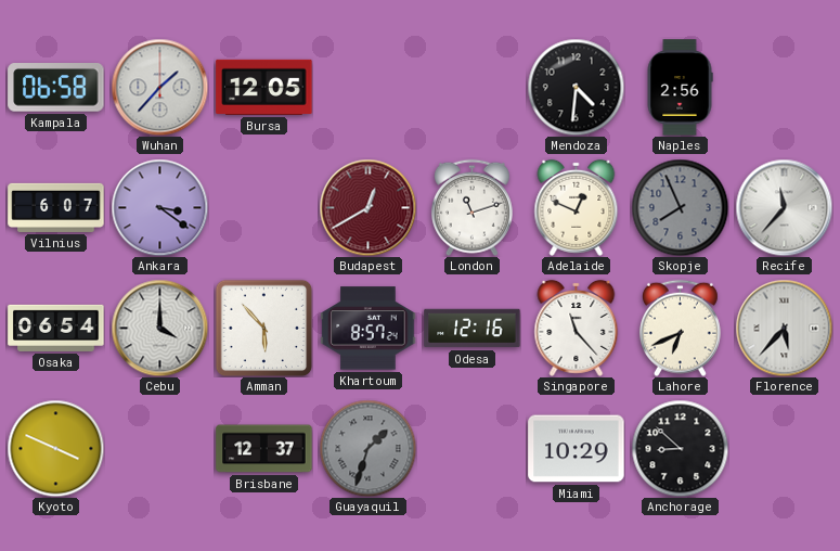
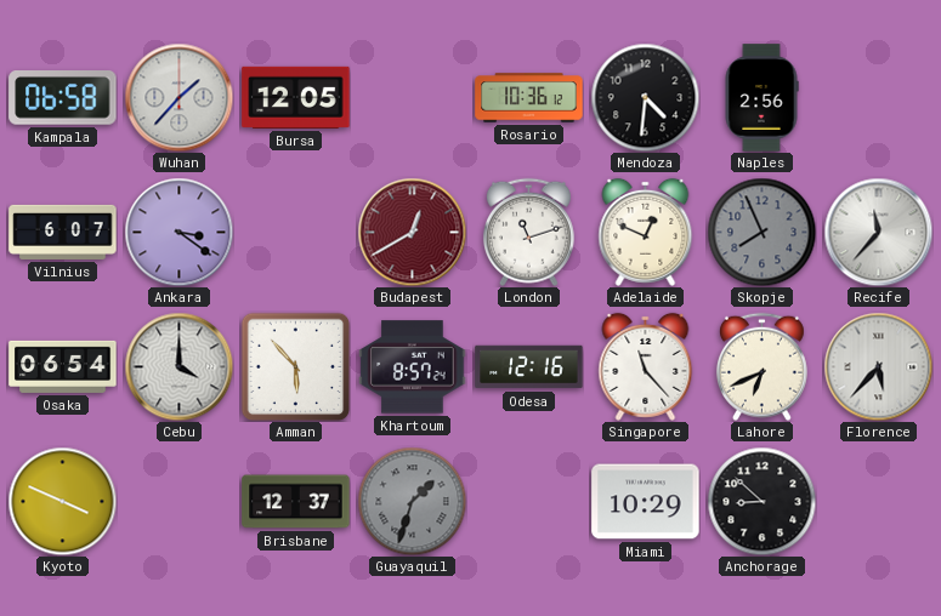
Rosario: none -> 10:36
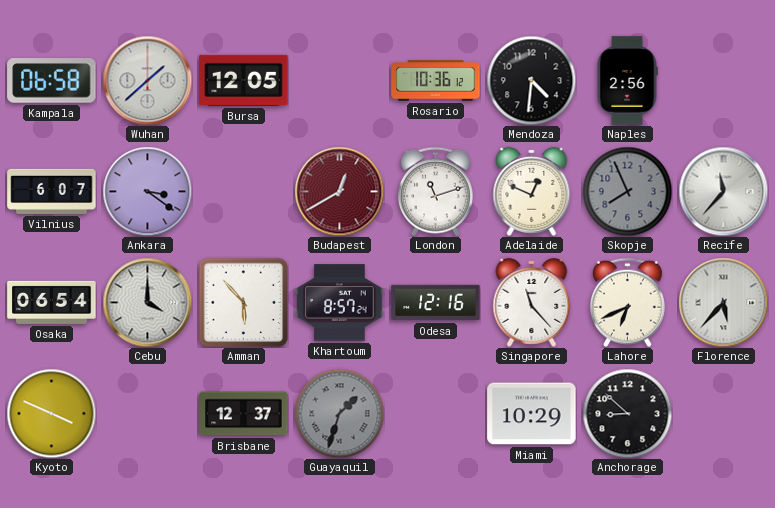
Wuhan: 1:37 -> 1:38
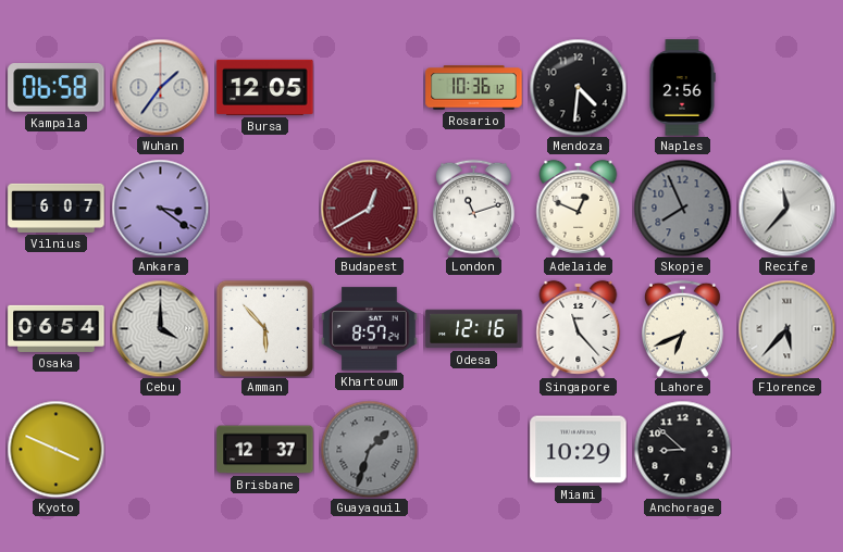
Wuhan: 1:38 -> 1:36
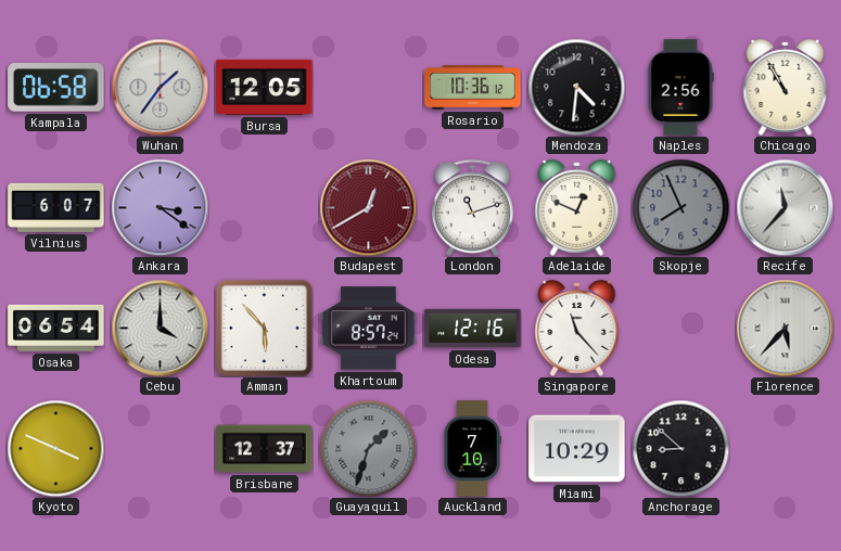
Chicago: none -> 10:55
Lahore: 6:41 -> none
Auckland: none -> 7:10
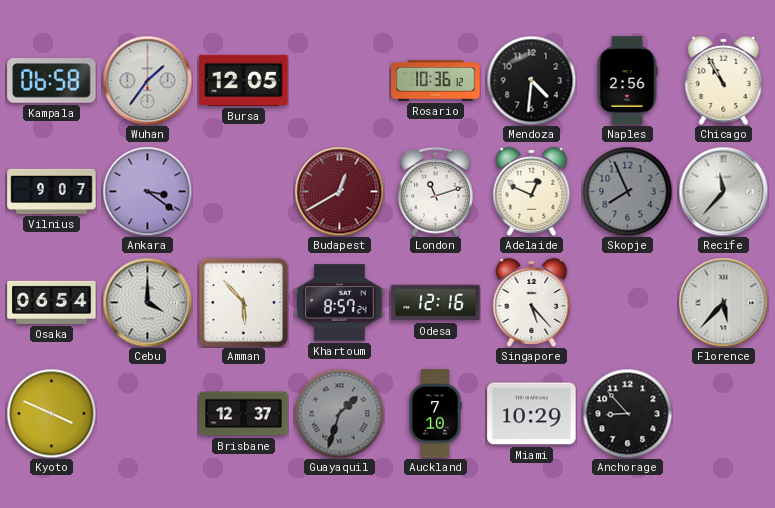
Vilnius: 6:07 -> 9:07
Singapore: 11:23 -> 5:23
Anchorage: 8:52 -> 8:53
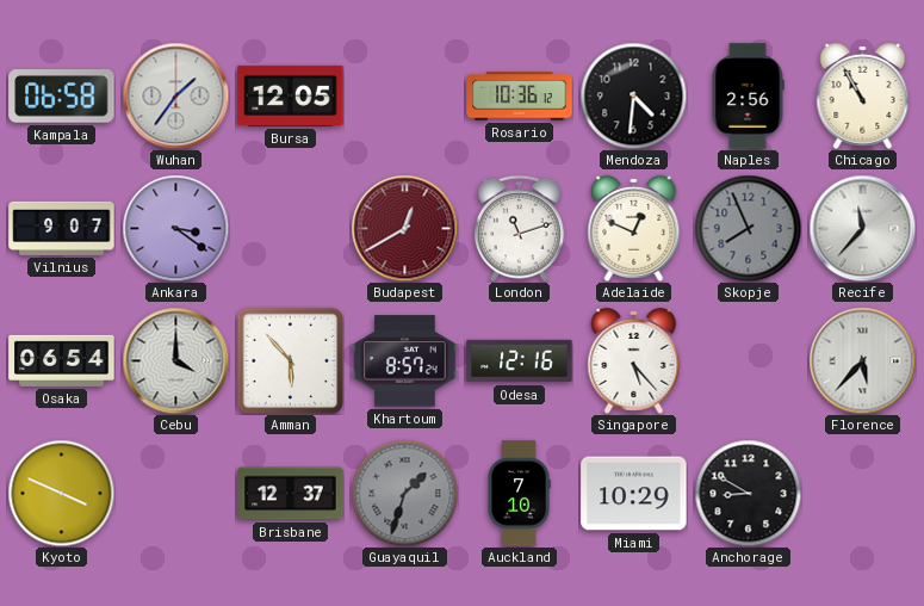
Anchorage: 8:53 -> 8:50
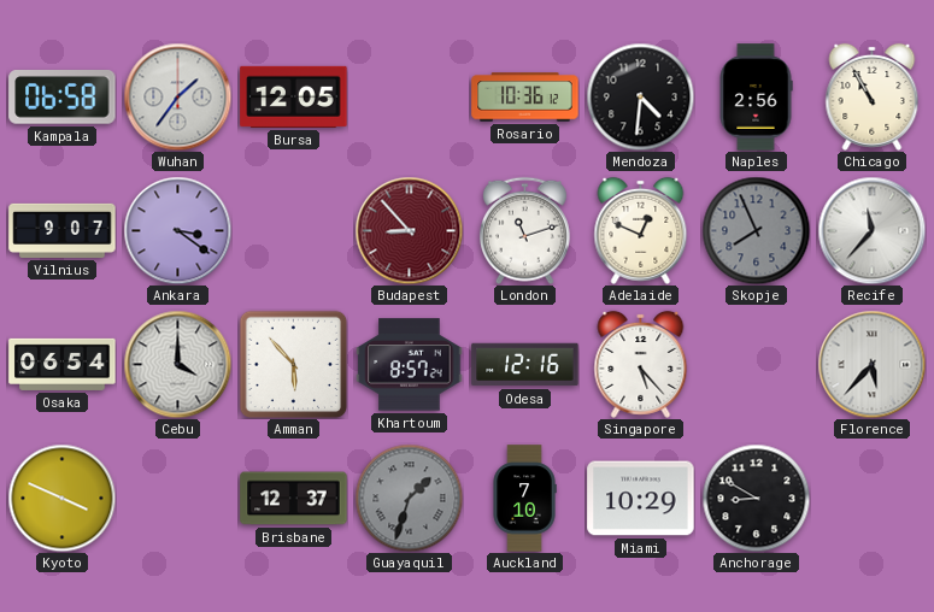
Budapest: 12:40 -> 8:53
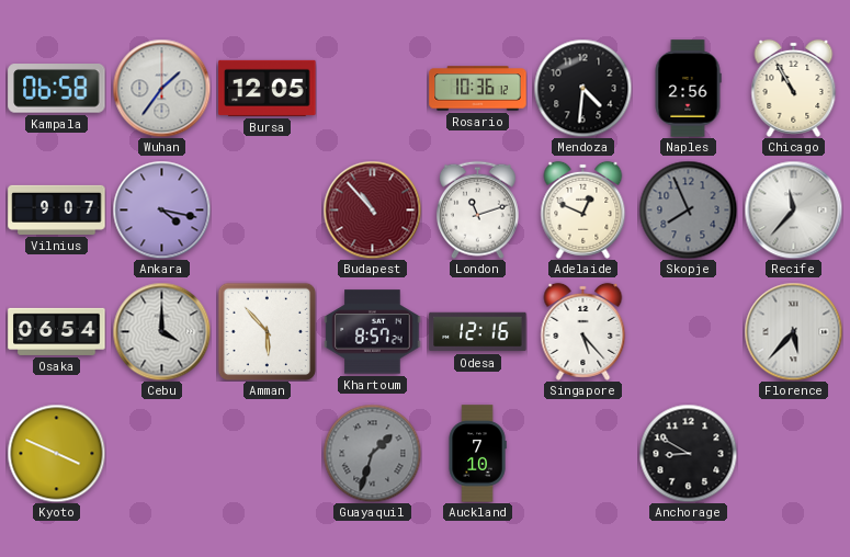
Ankara: 3:21 -> 4:17
Budapest: 8:53 -> 10:53
Brisbane: 12:37 -> none
Miami: 10:29 -> none
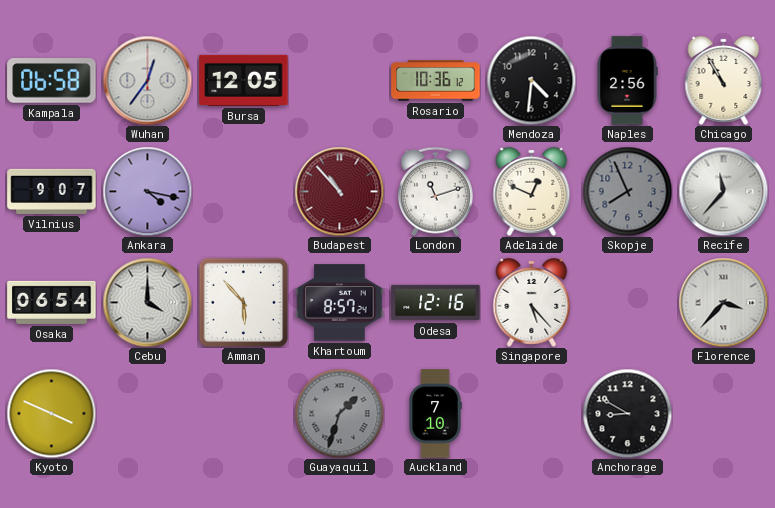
Wuhan: 1:36 -> 12:36
Florence: 5:37 -> 3:37
